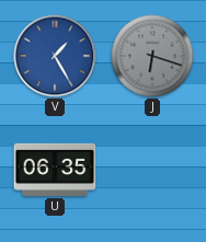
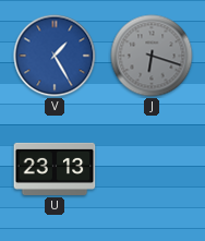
U: 06:35 -> 23:13
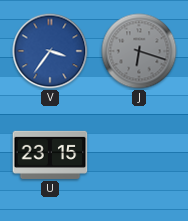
V: 1:25 -> 3:36
U: 23:13 -> 23:15
